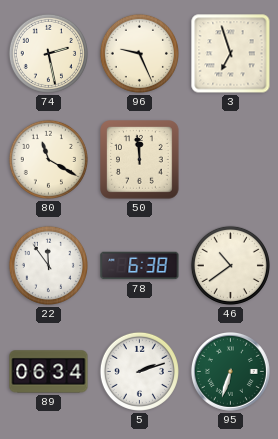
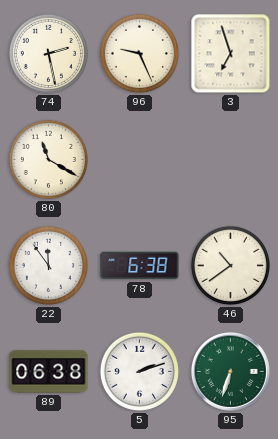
50: 11:59 -> none
89: 06:34 -> 06:38
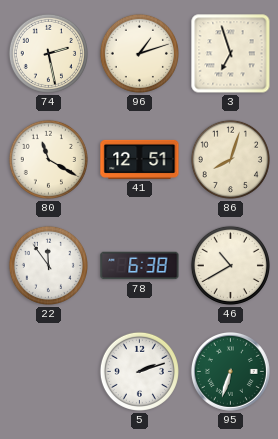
96: 9:26 -> 1:12
41: none -> 12:51
86: none -> 8:03
46: 10:39 -> 10:40
89: 06:38 -> none
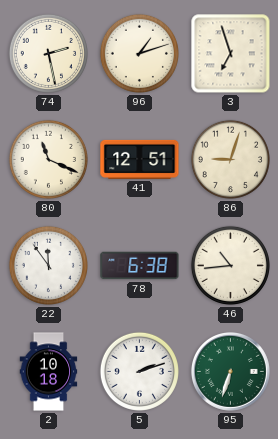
80: 11:20 -> 11:19
86: 8:03 -> 9:03
46: 10:40 -> 10:44
2: none -> 10:18
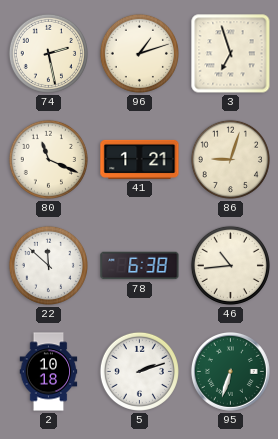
41: 12:51 -> 1:21
22: 11:54 -> 11:52
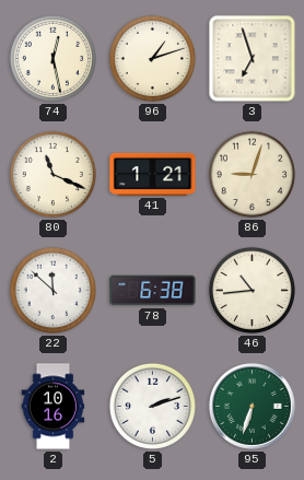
74: 2:28 -> 12:28
2: 10:18 -> 10:16
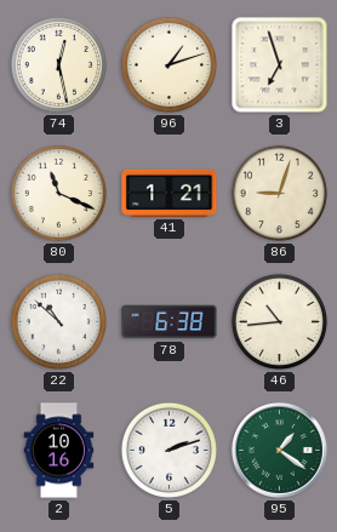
22: 11:52 -> 10:52
95: 6:33 -> 1:21
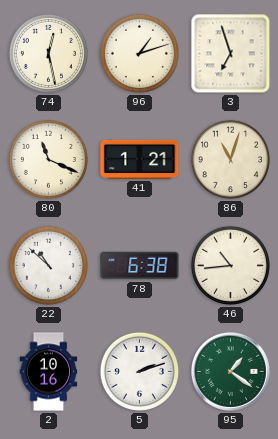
86: 9:03 -> 11:03
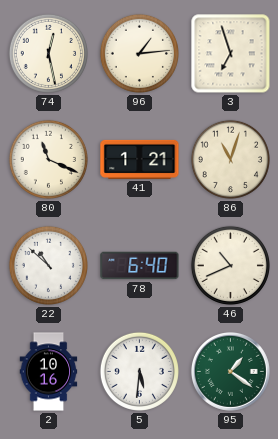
96: 1:12 -> 1:14
78: 6:38 -> 6:40
46: 10:44 -> 10:41
5: 2:12 -> 5:31
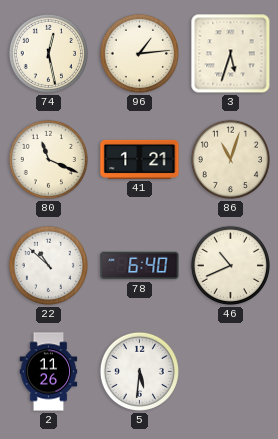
3: 6:57 -> 5:33
2: 10:16 -> 11:26
95: 1:21 -> none
